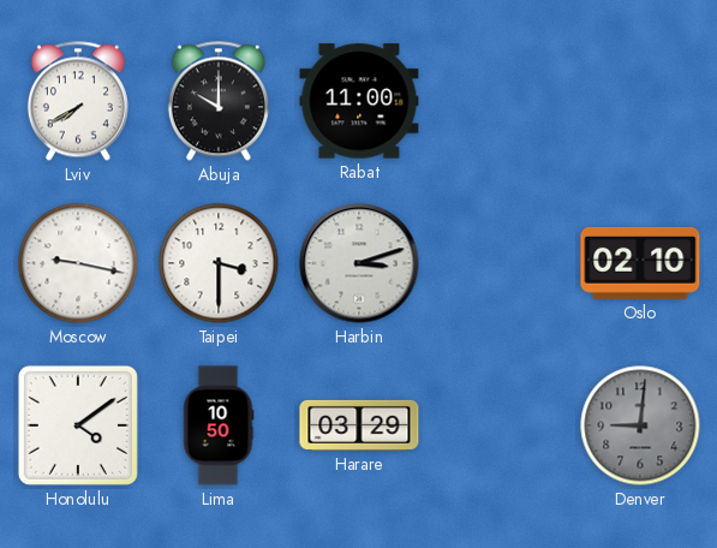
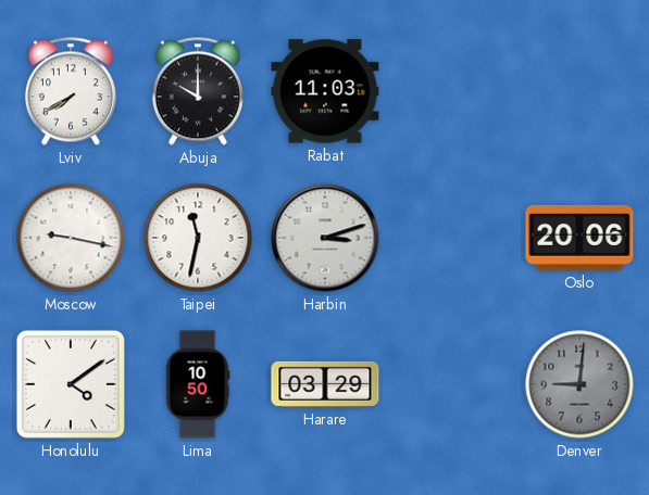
Rabat: 11:00 -> 11:03
Taipei: 3:30 -> 11:32
Oslo: 02:10 -> 20:06
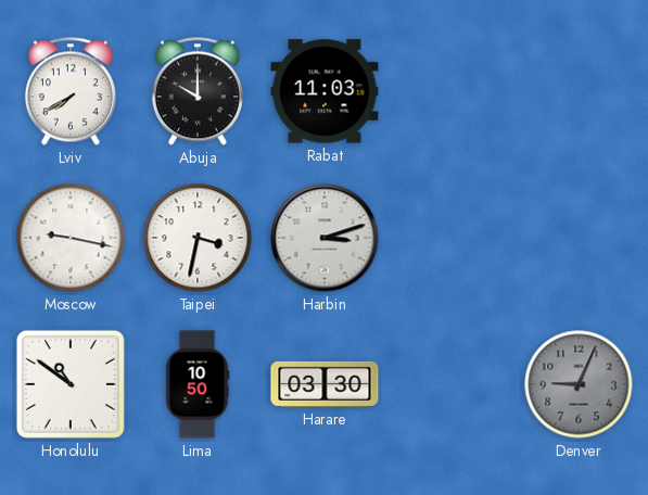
Taipei: 11:32 -> 3:32
Oslo: 20:06 -> none
Honolulu: 4:09 -> 10:51
Harare: 03:29 -> 03:30
Denver: 9:01 -> 9:04
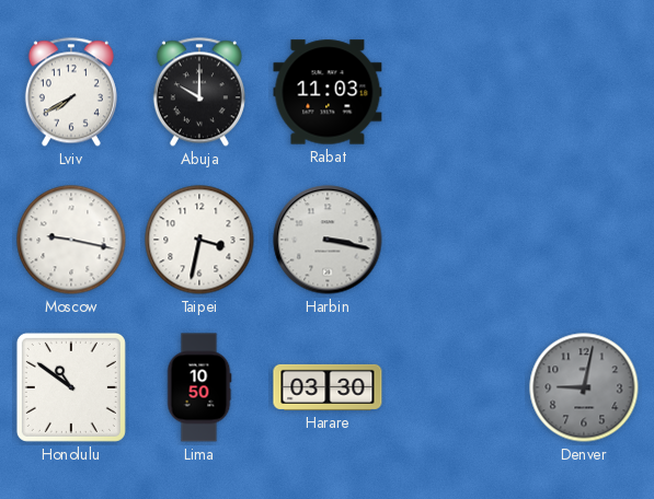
Harbin: 3:12 -> 3:17
Denver: 9:04 -> 9:02
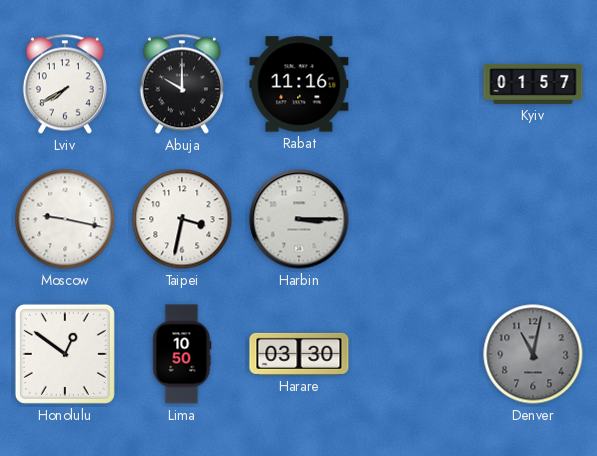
Rabat: 11:03 -> 11:16
Kyiv: none -> 01:57
Harbin: 3:17 -> 3:15
Honolulu: 10:51 -> 12:51
Denver: 9:02 -> 11:02
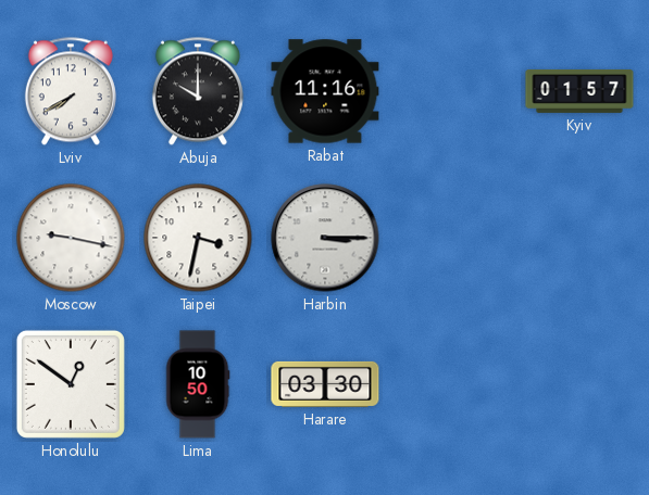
Denver: 11:02 -> none
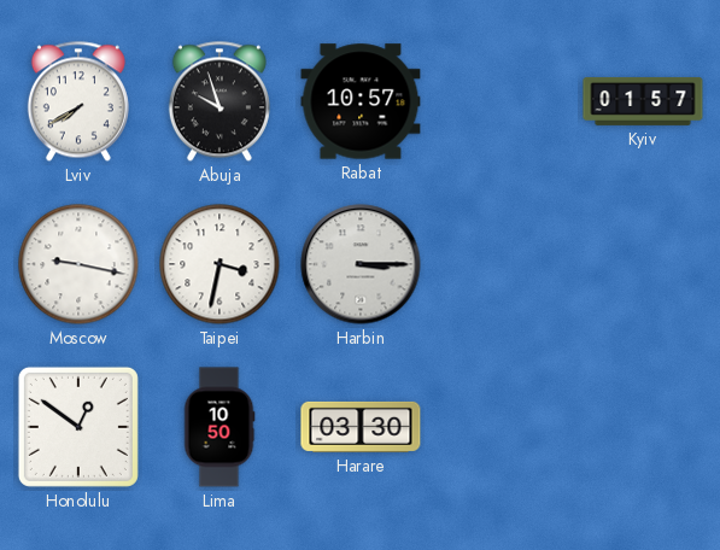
Abuja: 10:00 -> 9:57
Rabat: 11:16 -> 10:57
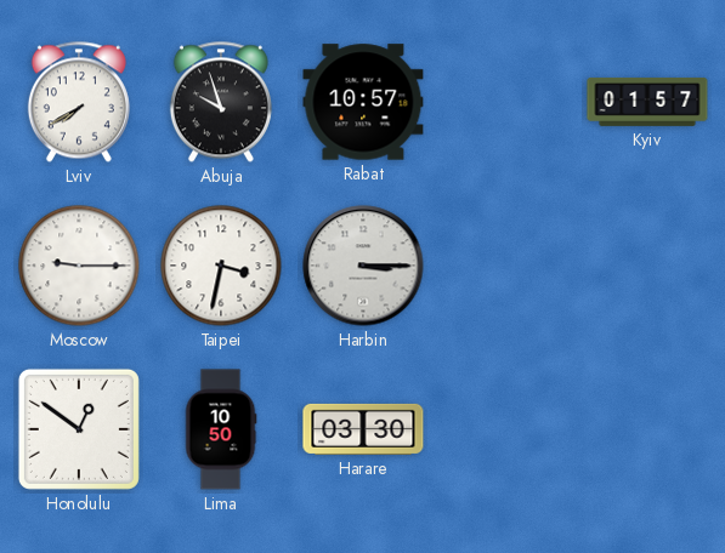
Moscow: 9:17 -> 9:15
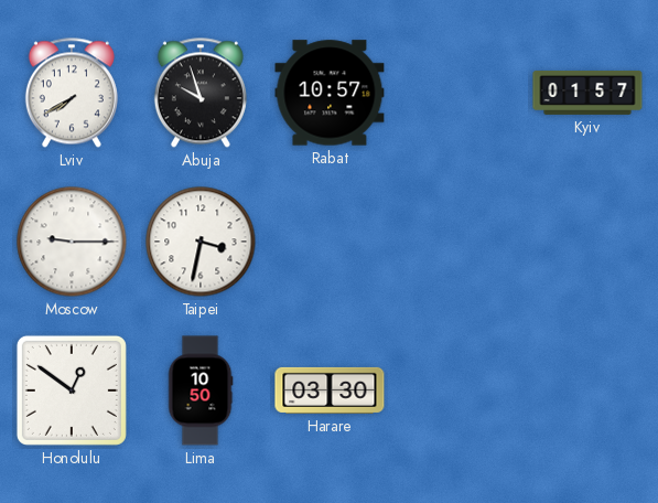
Harbin: 3:15 -> none
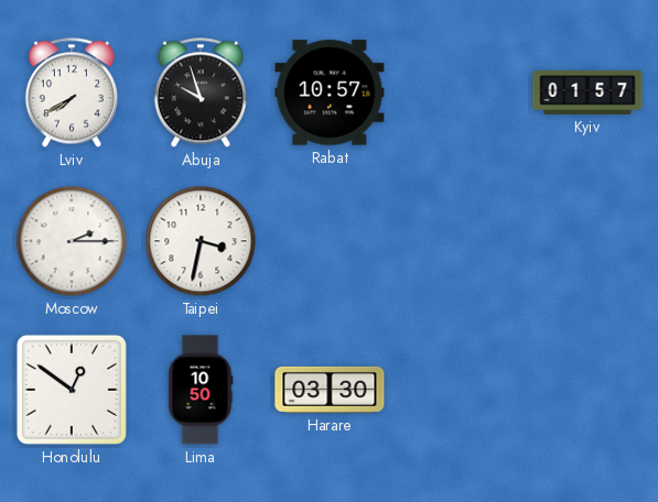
Moscow: 9:15 -> 2:15
